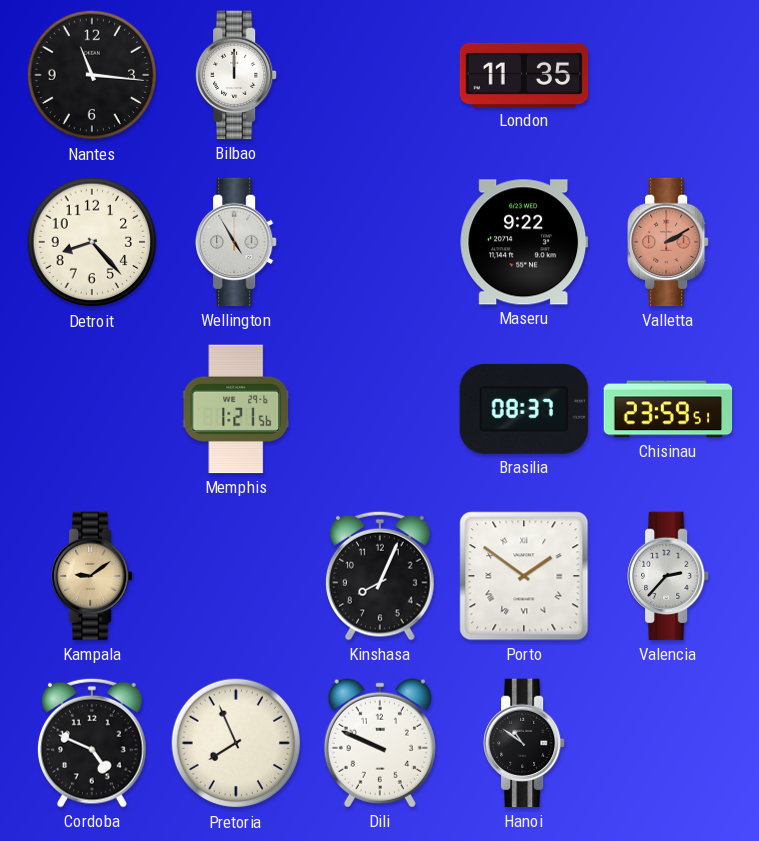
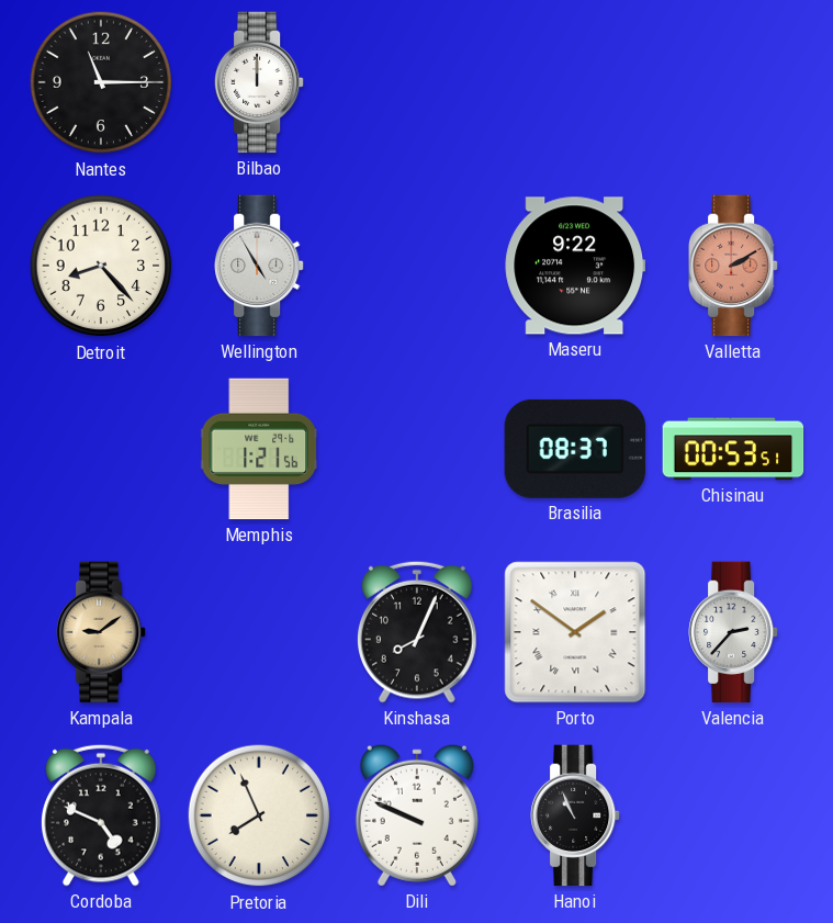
Nantes: 11:16 -> 11:15
London: 11:35 -> none
Chisinau: 23:59 -> 00:53
Hanoi: 10:51 -> 10:56
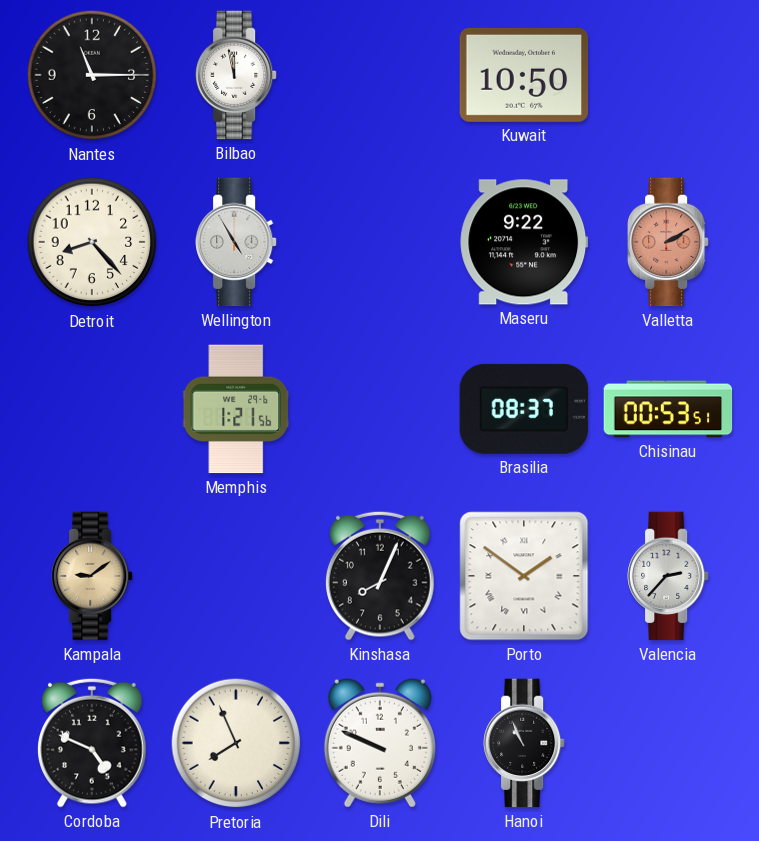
Bilbao: 12:00 -> 11:58
Kuwait: none -> 10:50
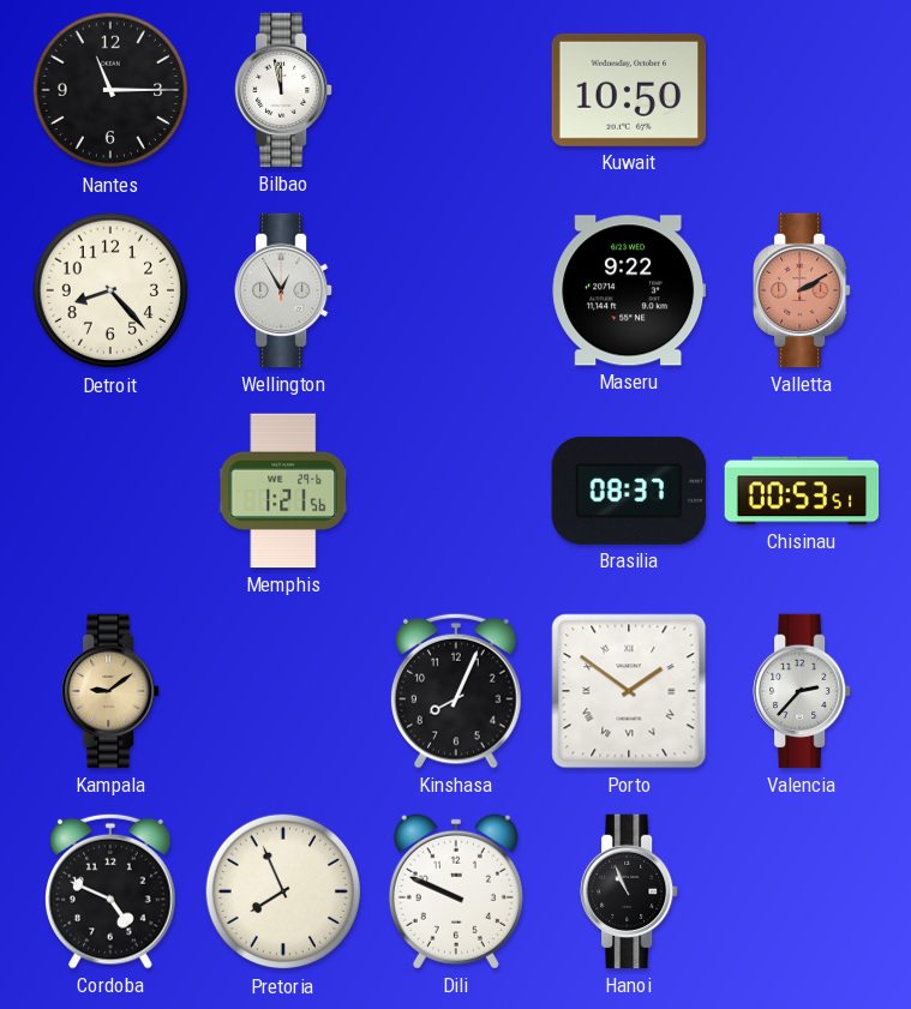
Wellington: 4:55 -> 12:55
